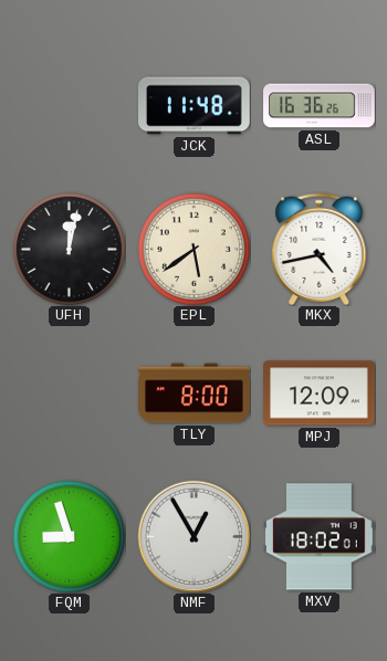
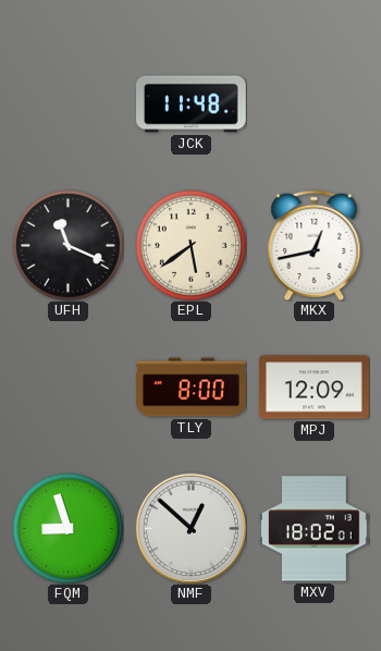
ASL: 16:36 -> none
UFH: 12:02 -> 11:19
MKX: 4:43 -> 12:43
NMF: 12:55 -> 12:52
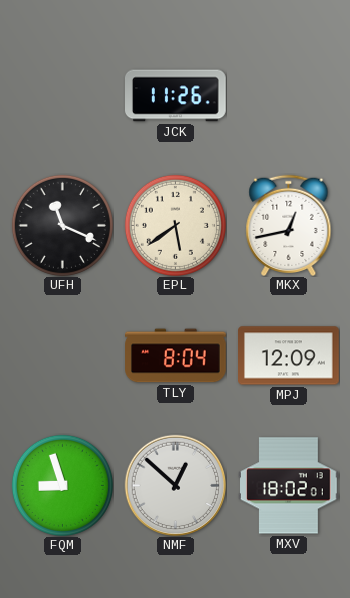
JCK: 11:48 -> 11:26
TLY: 8:00 -> 8:04
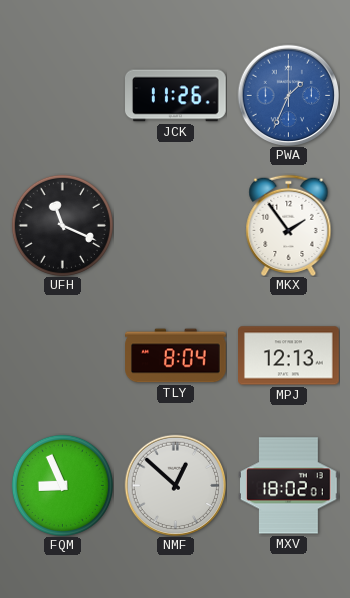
PWA: none -> 1:34
EPL: 5:39 -> none
MKX: 12:43 -> 1:54
MPJ: 12:09 -> 12:13
FQM: 8:57 -> 8:56
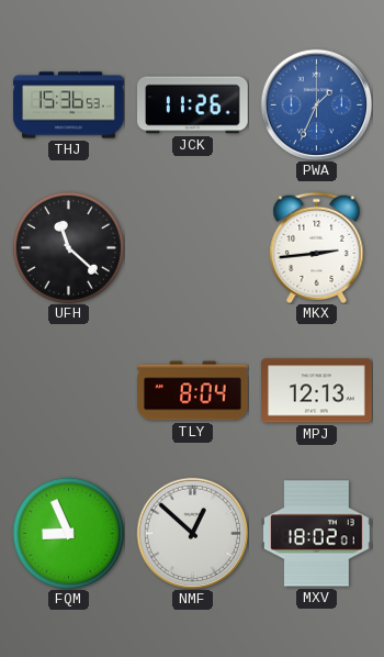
THJ: none -> 15:36
UFH: 11:19 -> 11:22
MKX: 1:54 -> 2:44
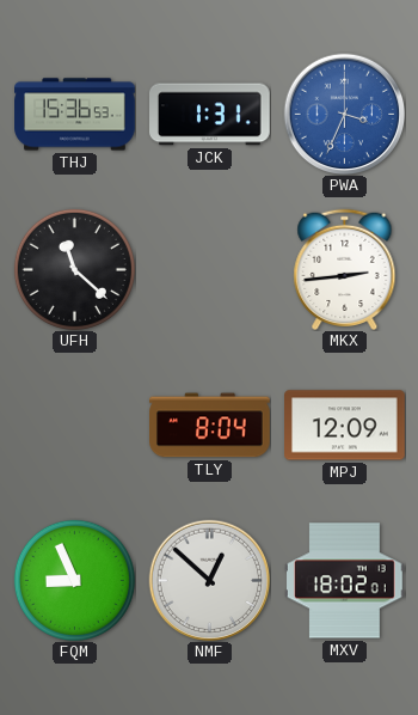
JCK: 11:26 -> 1:31
PWA: 1:34 -> 3:34
MPJ: 12:13 -> 12:09
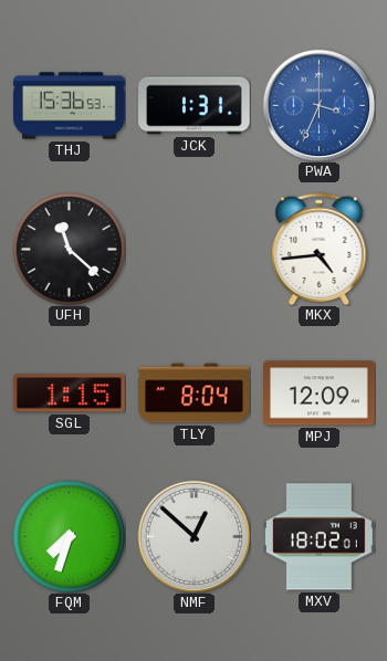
MKX: 2:44 -> 4:44
SGL: none -> 1:15
FQM: 8:56 -> 7:33
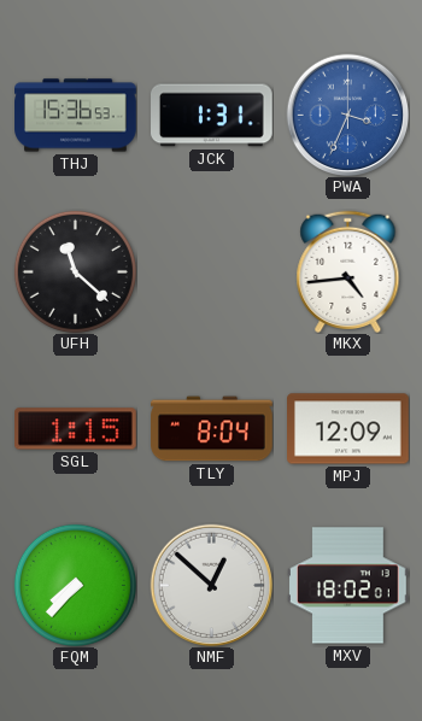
FQM: 7:33 -> 7:37
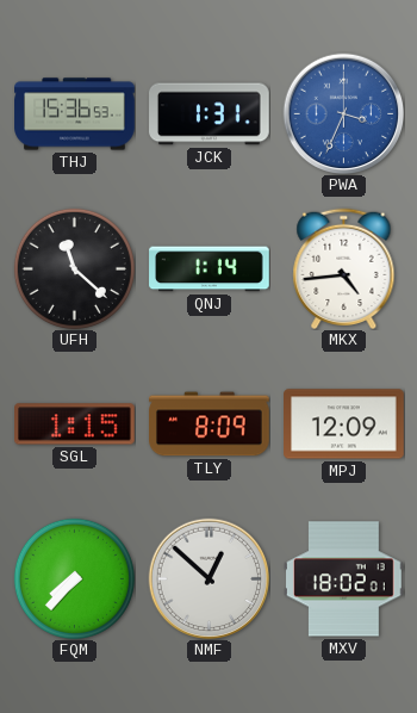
QNJ: none -> 1:14
TLY: 8:04 -> 8:09
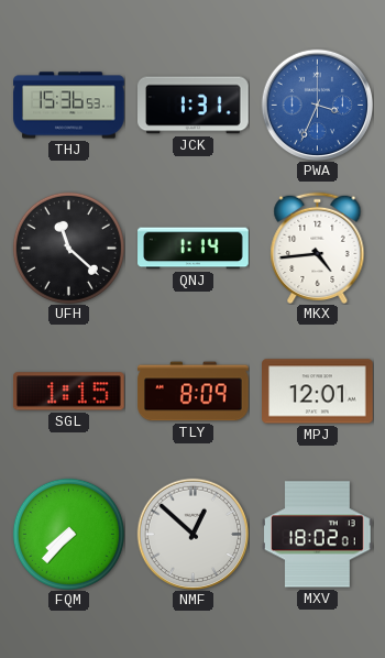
MPJ: 12:09 -> 12:01
